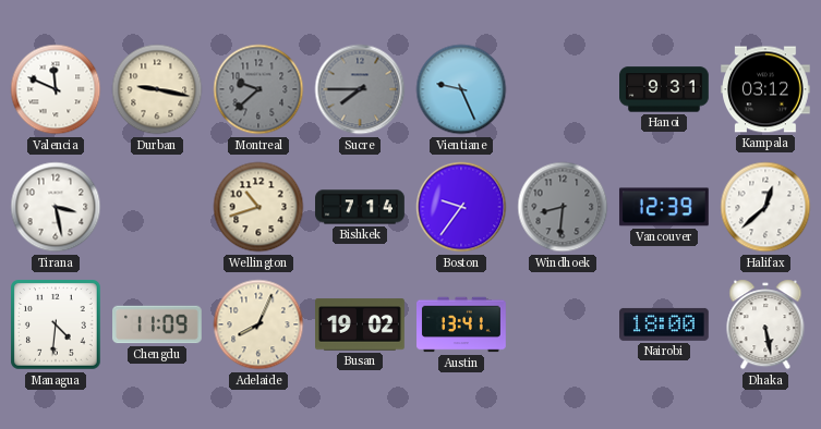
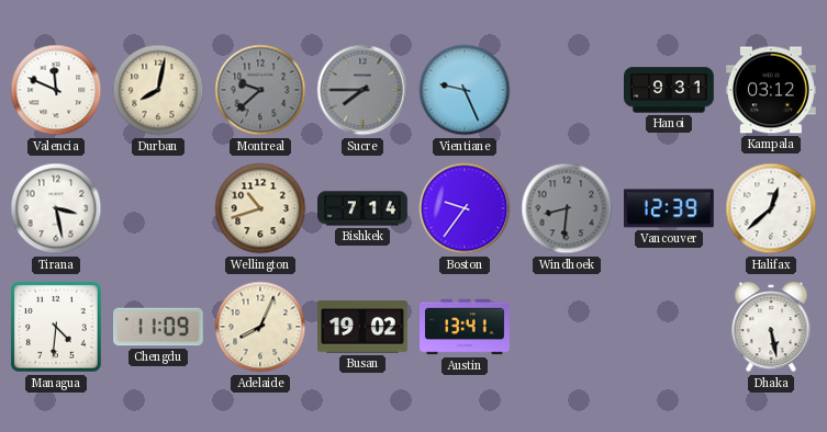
Durban: 9:17 -> 8:02
Nairobi: 18:00 -> none
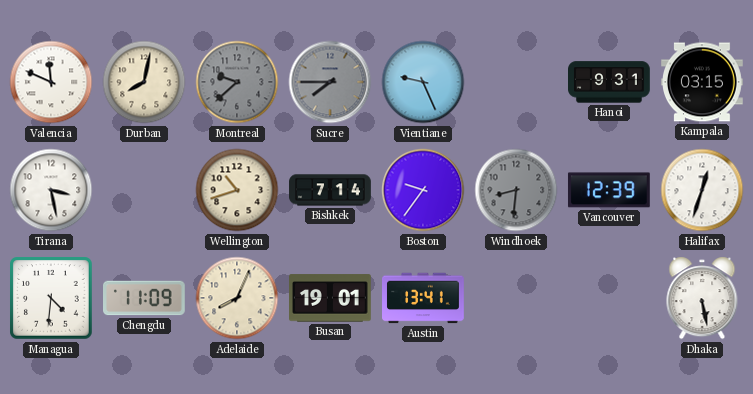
Kampala: 03:12 -> 03:15
Halifax: 12:38 -> 12:33
Busan: 19:02 -> 19:01
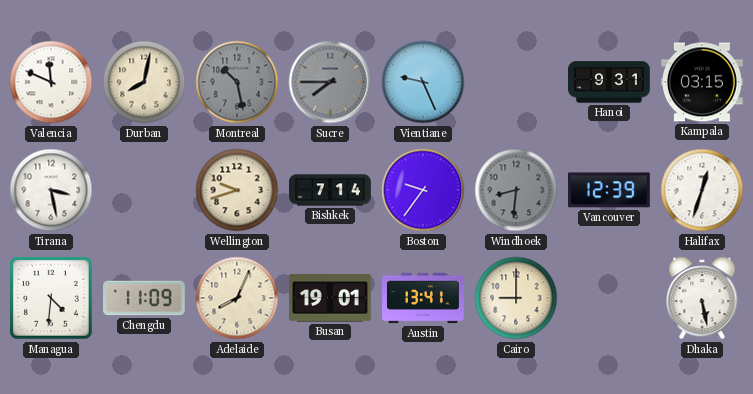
Montreal: 9:38 -> 10:28
Wellington: 10:42 -> 9:42
Cairo: none -> 9:00
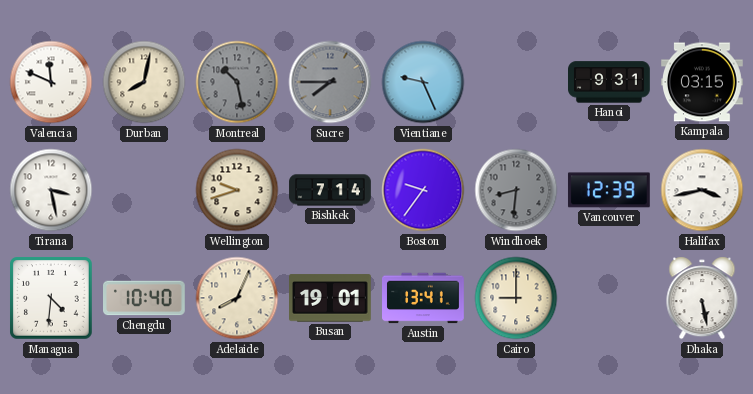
Halifax: 12:33 -> 3:43
Chengdu: 11:09 -> 10:40
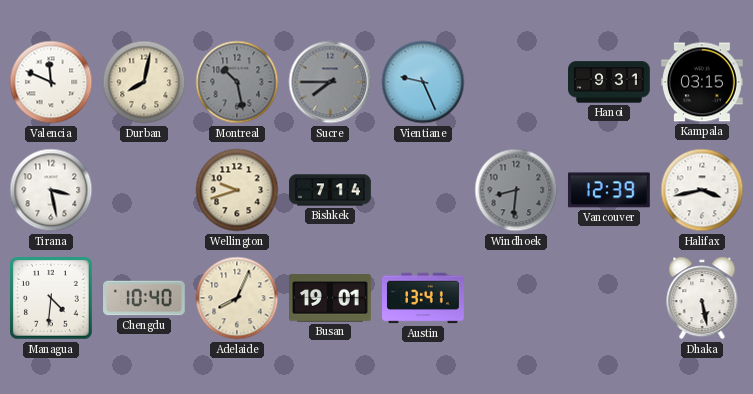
Boston: 9:36 -> none
Cairo: 9:00 -> none
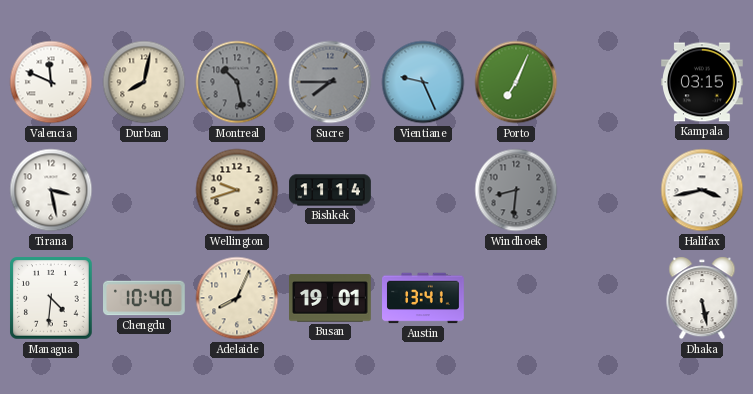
Porto: none -> 7:04
Hanoi: 9:31 -> none
Bishkek: 7:14 -> 11:14
Vancouver: 12:39 -> none
